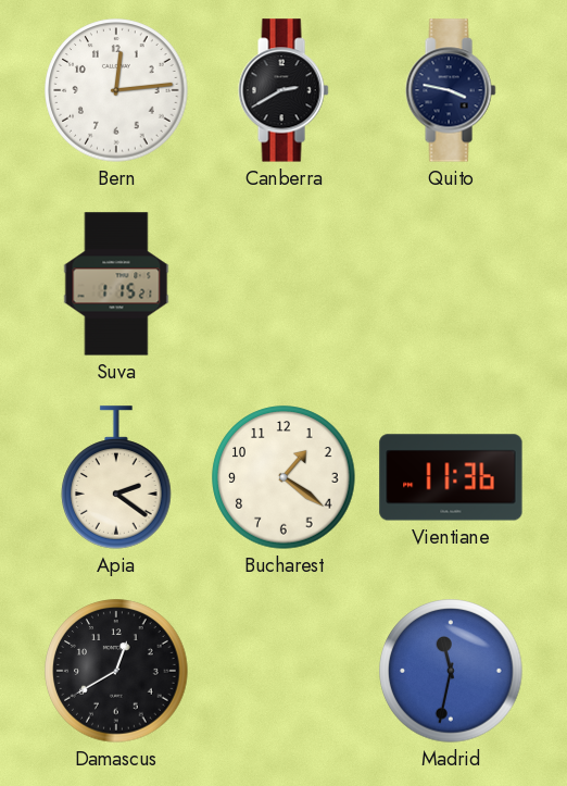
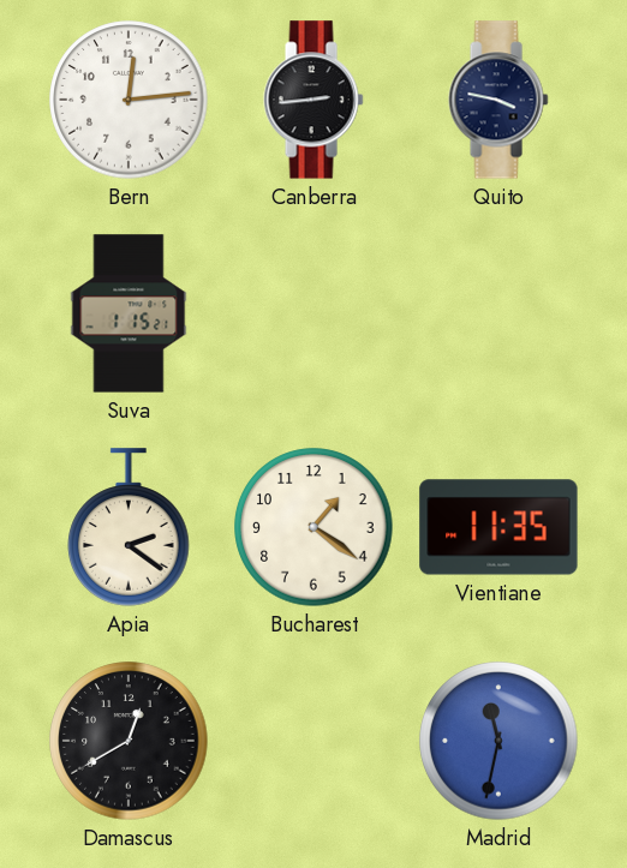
Canberra: 2:40 -> 2:44
Vientiane: 11:36 -> 11:35
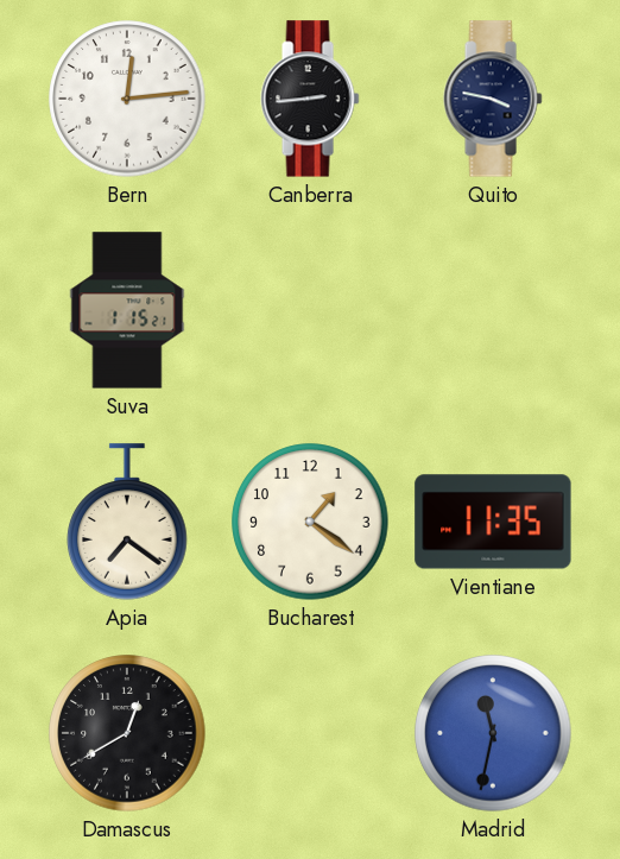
Apia: 2:21 -> 7:21
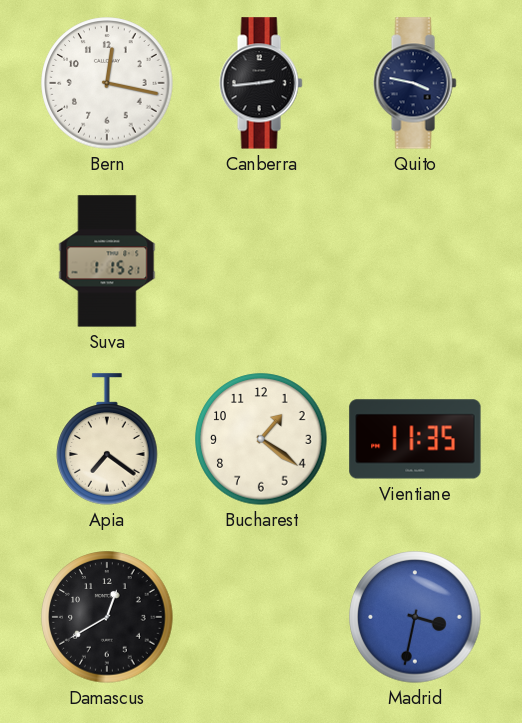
Bern: 12:14 -> 12:17
Madrid: 11:32 -> 3:32
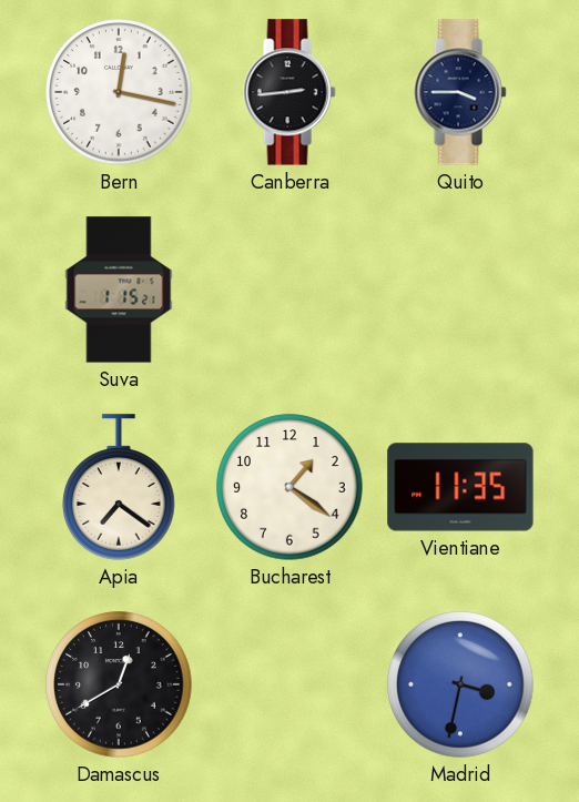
Quito: 3:47 -> 3:45
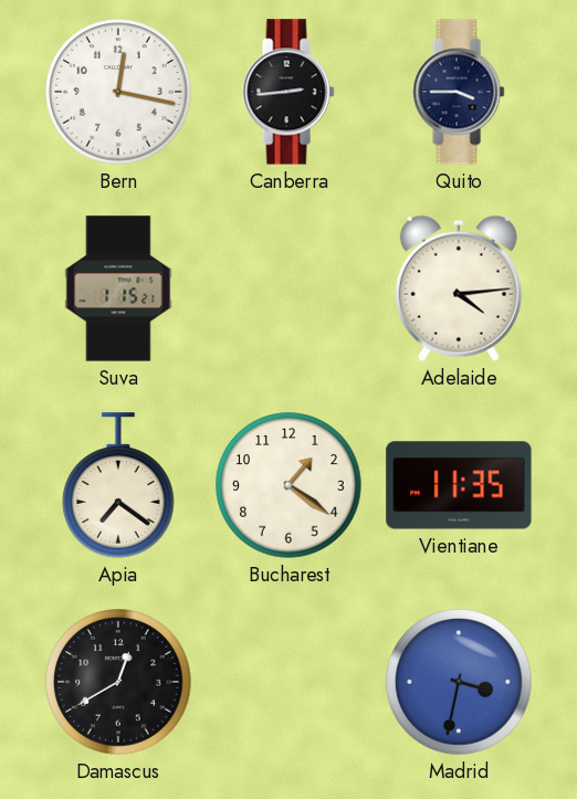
Adelaide: none -> 4:14
